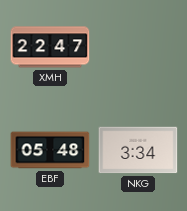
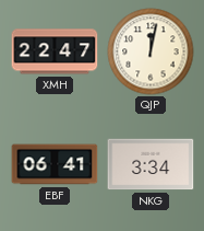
QJP: none -> 12:02
EBF: 05:48 -> 06:41
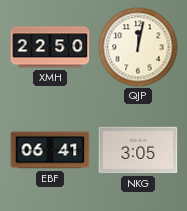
XMH: 22:47 -> 22:50
NKG: 3:34 -> 3:05
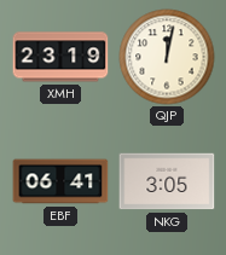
XMH: 22:50 -> 23:19
